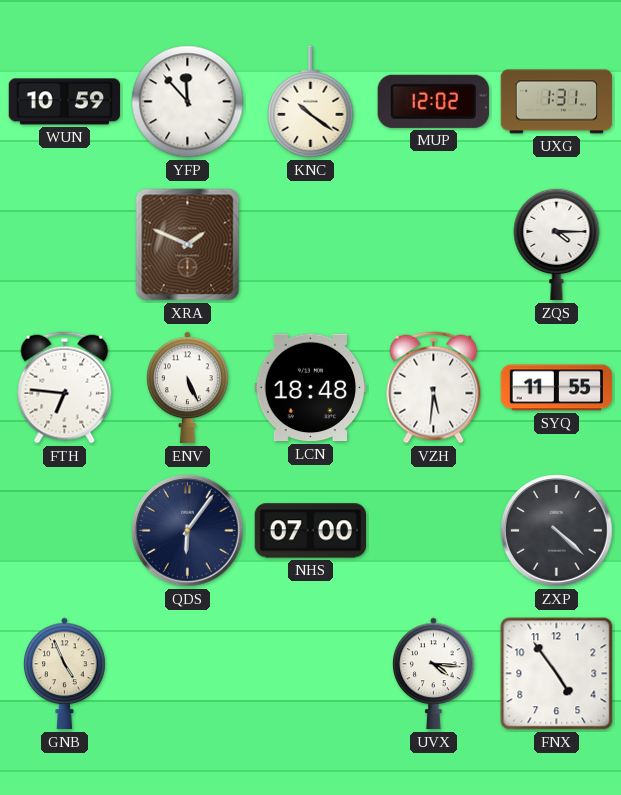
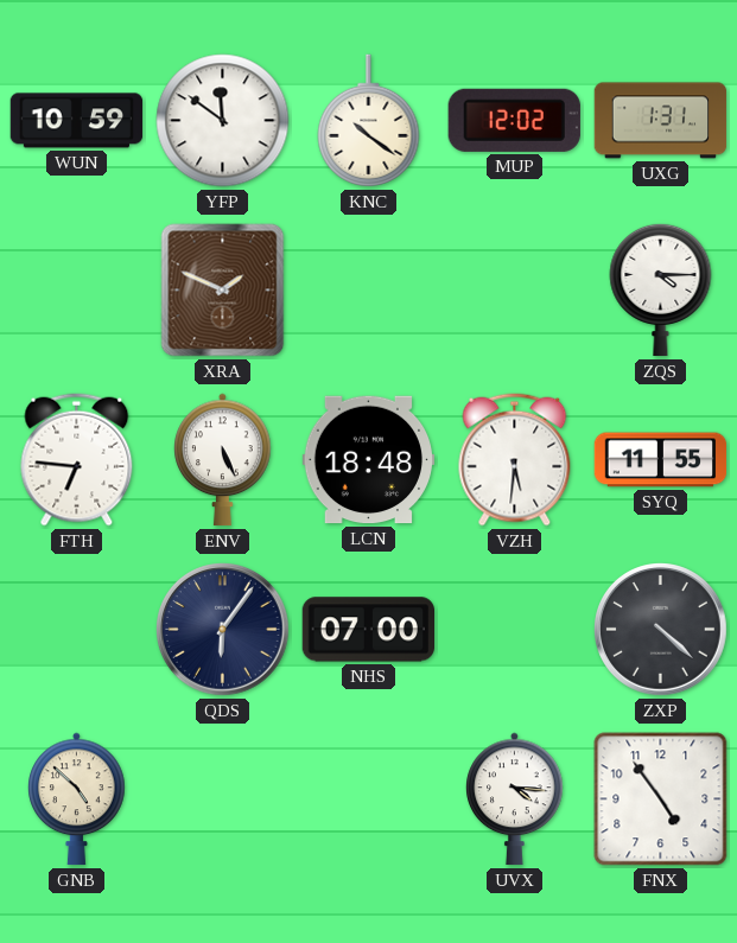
YFP: 11:53 -> 11:51
GNB: 4:56 -> 4:52
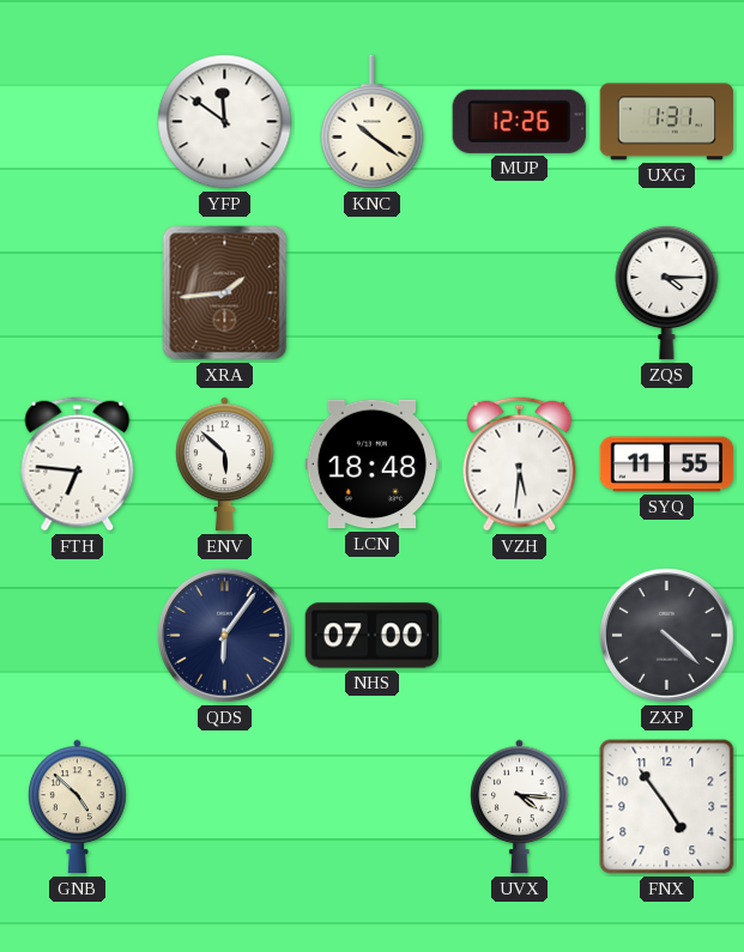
WUN: 10:59 -> none
MUP: 12:02 -> 12:26
XRA: 1:49 -> 1:44
ENV: 5:26 -> 5:52
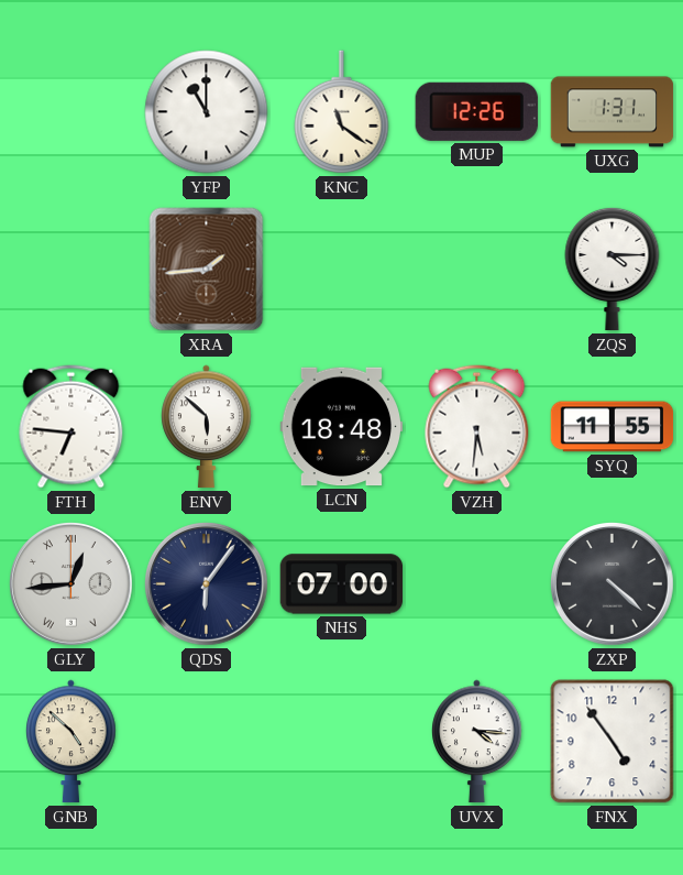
YFP: 11:51 -> 11:00
KNC: 10:21 -> 11:21
GLY: none -> 12:44
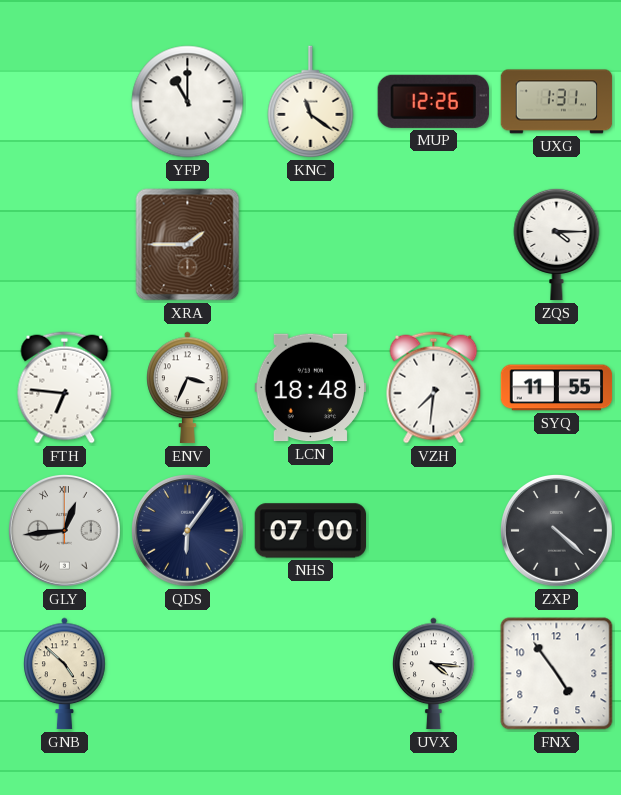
XRA: 1:44 -> 1:45
ENV: 5:52 -> 3:34
VZH: 5:31 -> 7:31
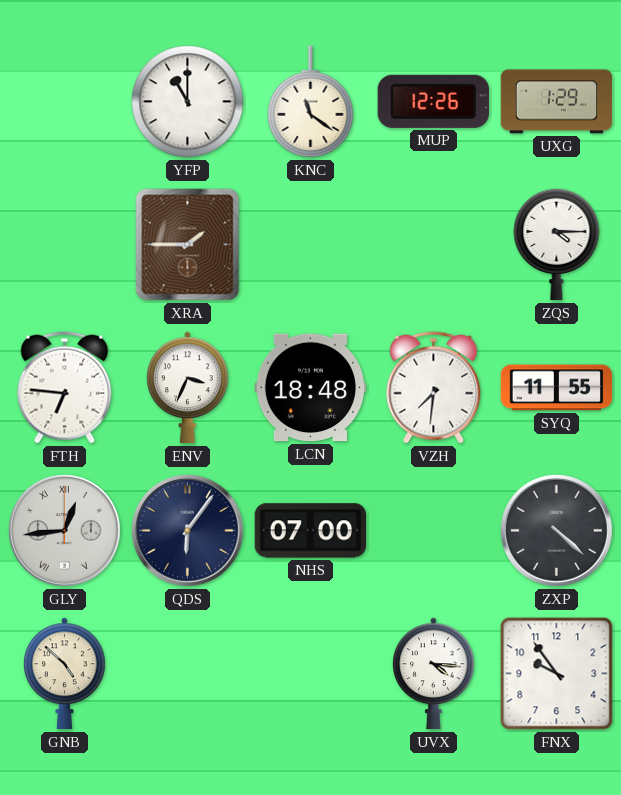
UXG: 1:31 -> 1:29
FNX: 4:54 -> 9:54
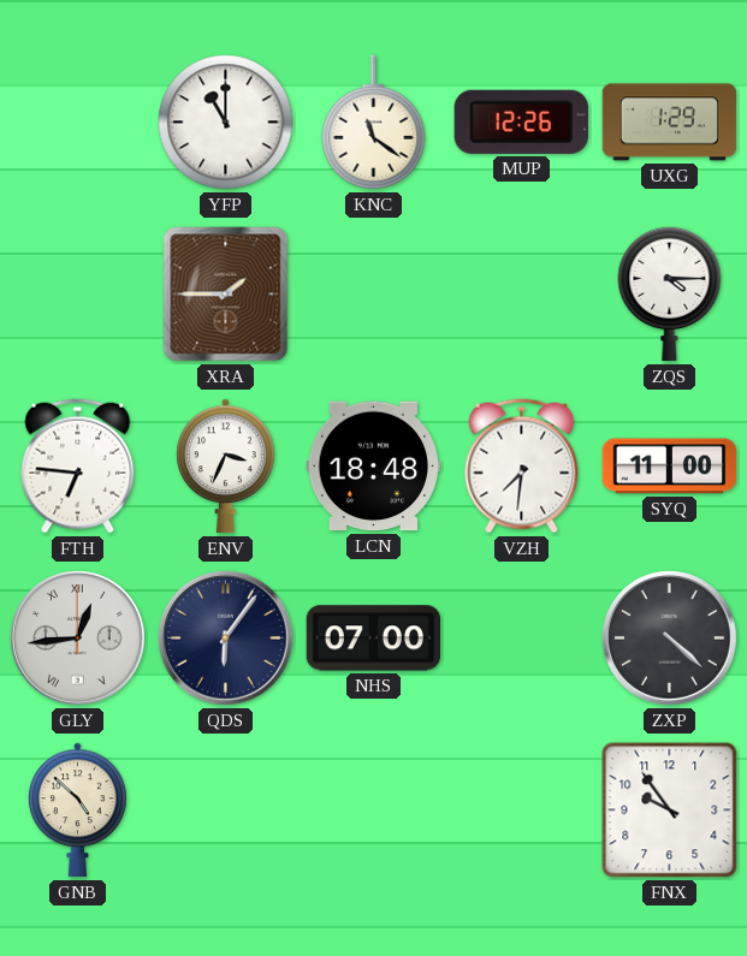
SYQ: 11:55 -> 11:00
UVX: 4:16 -> none
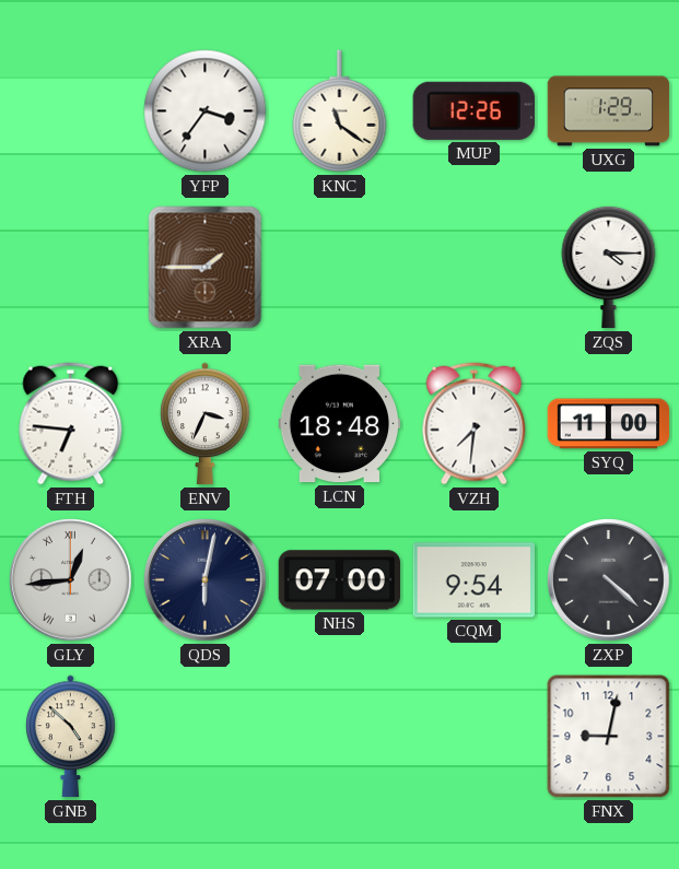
YFP: 11:00 -> 3:36
QDS: 6:06 -> 6:02
CQM: none -> 9:54
FNX: 9:54 -> 9:02
